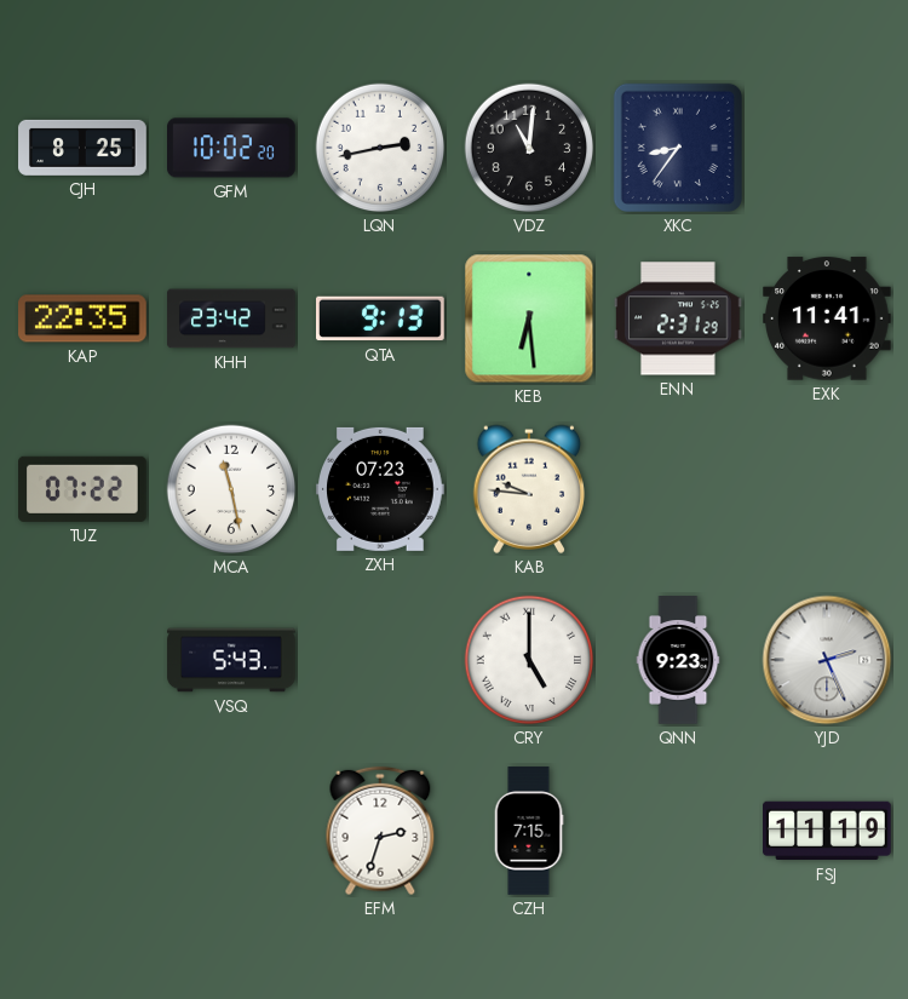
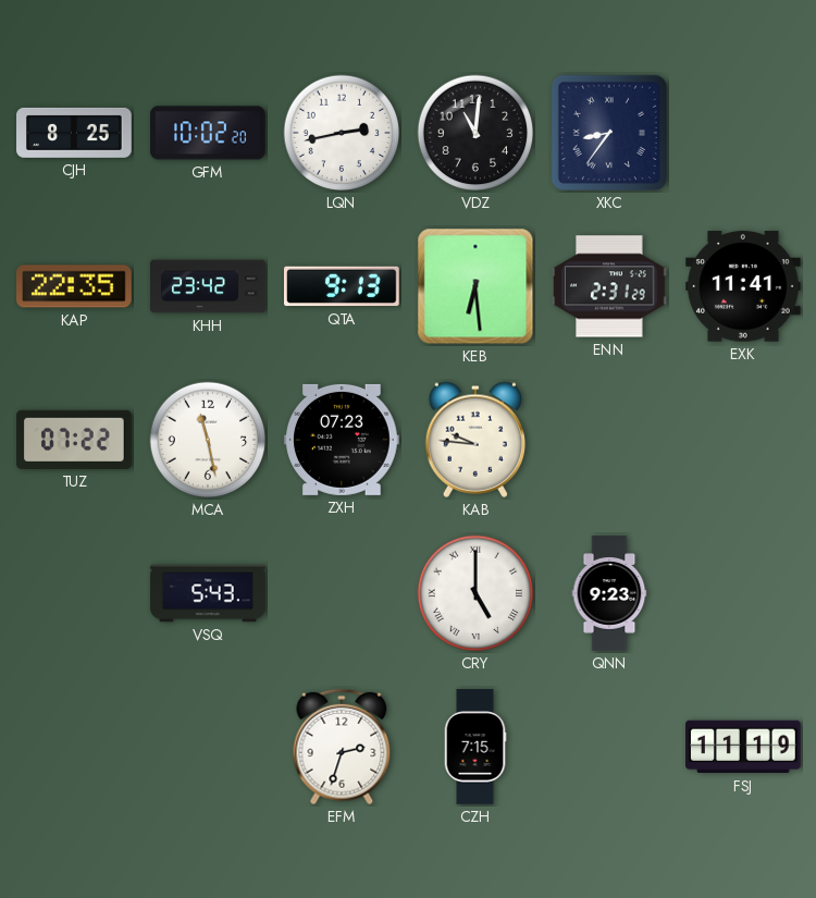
YJD: 2:26 -> none
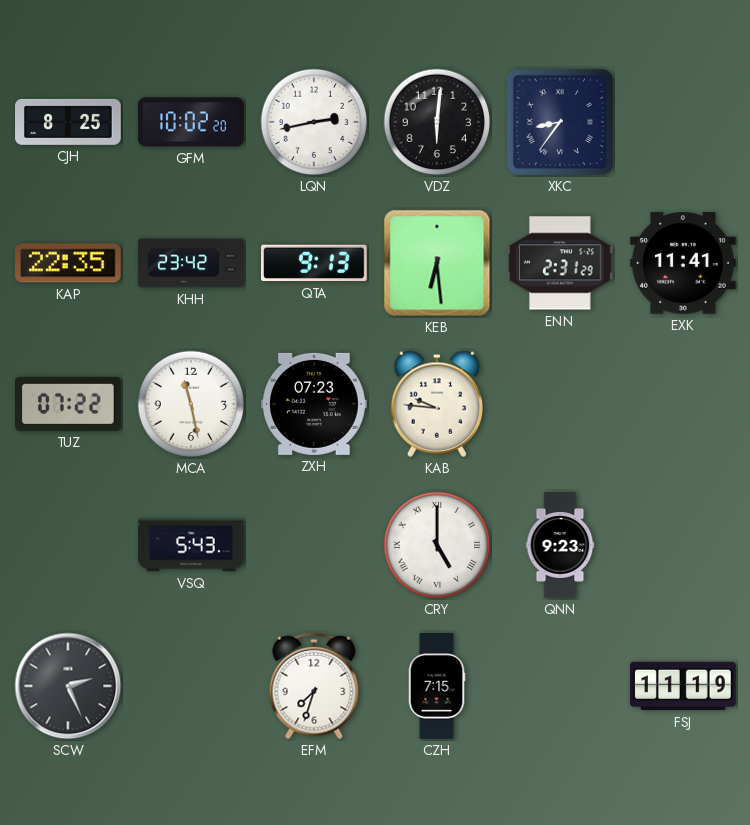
VDZ: 11:01 -> 6:01
SCW: none -> 2:26
EFM: 2:33 -> 7:33
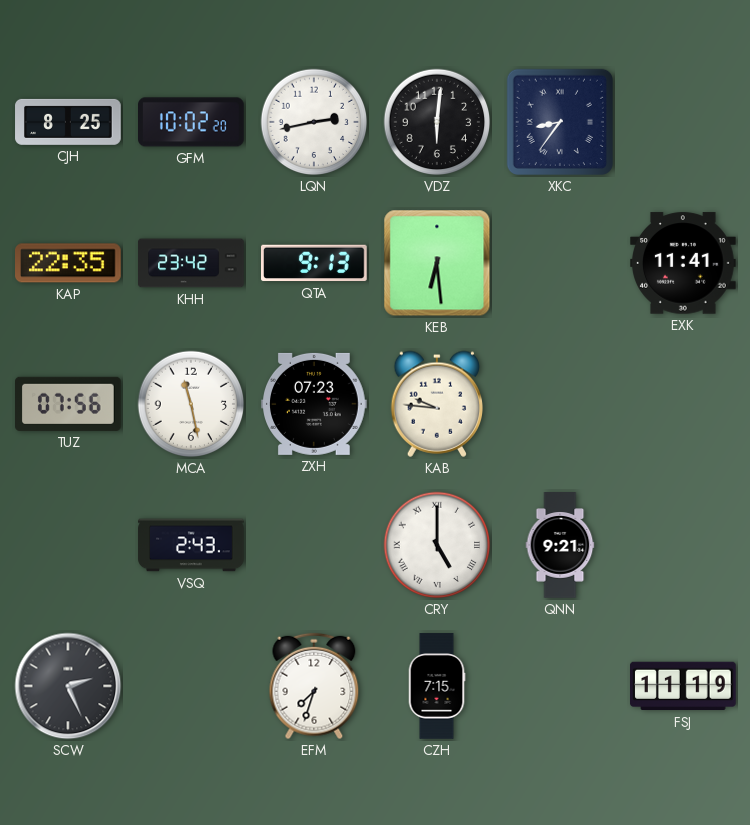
ENN: 2:31 -> none
TUZ: 07:22 -> 07:56
VSQ: 5:43 -> 2:43
QNN: 9:23 -> 9:21
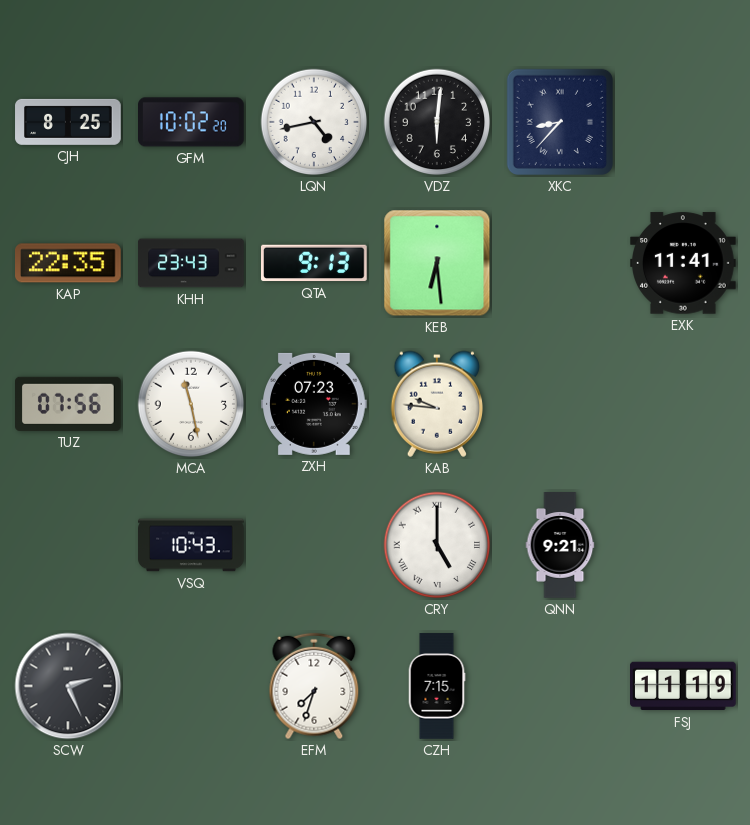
LQN: 2:43 -> 4:43
XKC: 8:36 -> 8:37
KHH: 23:42 -> 23:43
VSQ: 2:43 -> 10:43
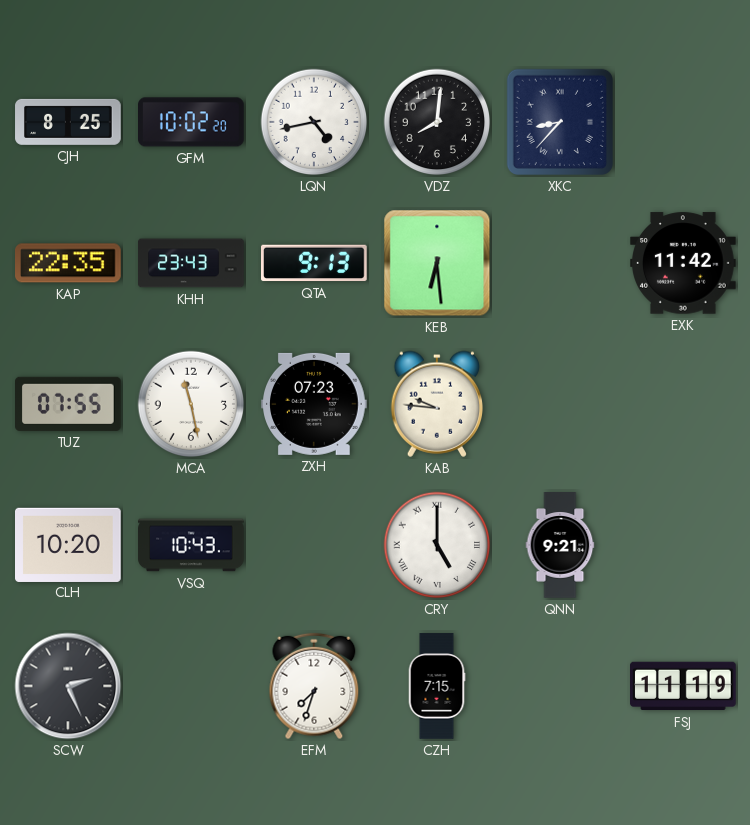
VDZ: 6:01 -> 8:01
EXK: 11:41 -> 11:42
TUZ: 07:56 -> 07:55
CLH: none -> 10:20
